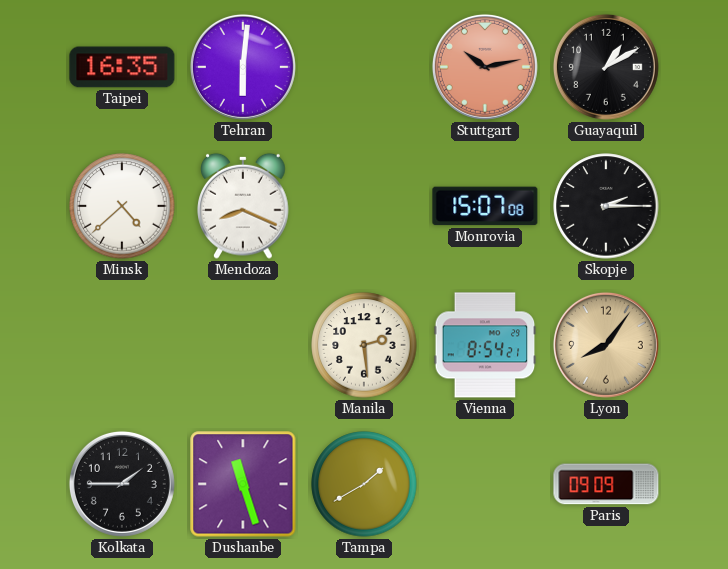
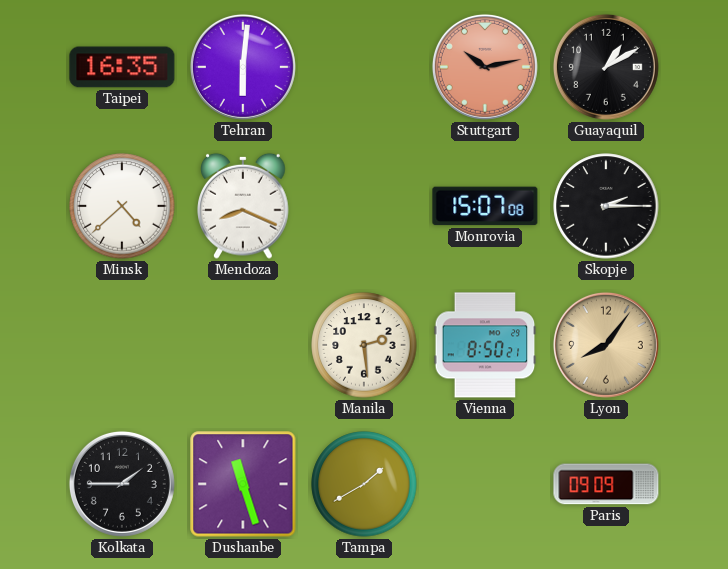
Vienna: 8:54 -> 8:50
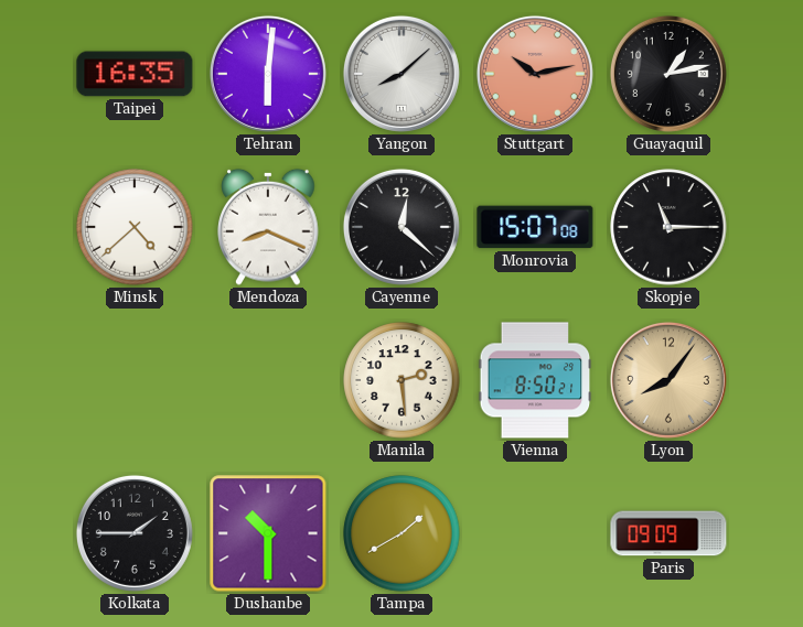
Yangon: none -> 8:08
Guayaquil: 1:10 -> 1:13
Cayenne: none -> 12:22
Skopje: 2:15 -> 11:15
Dushanbe: 11:27 -> 10:30
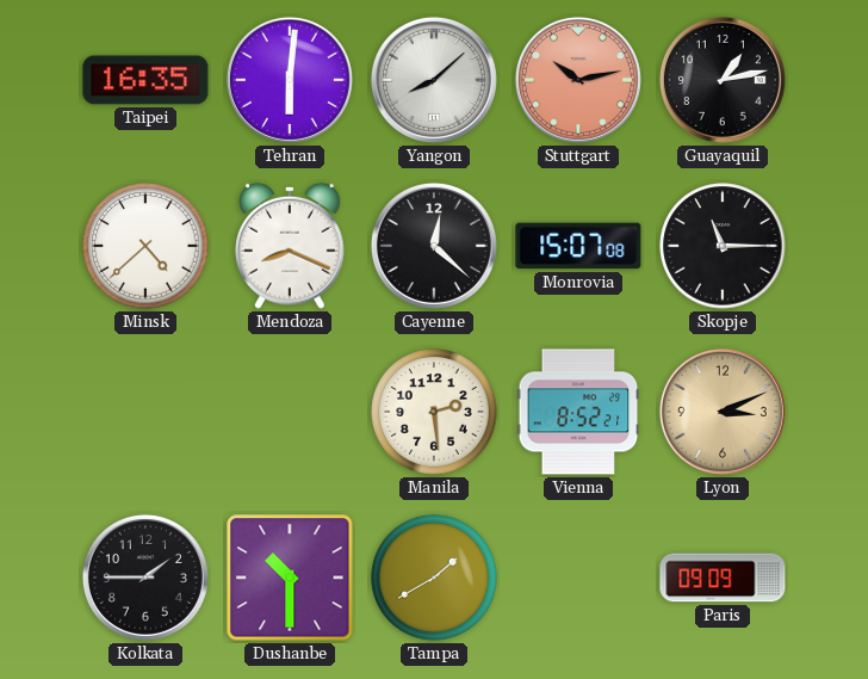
Vienna: 8:50 -> 8:52
Lyon: 8:06 -> 3:11
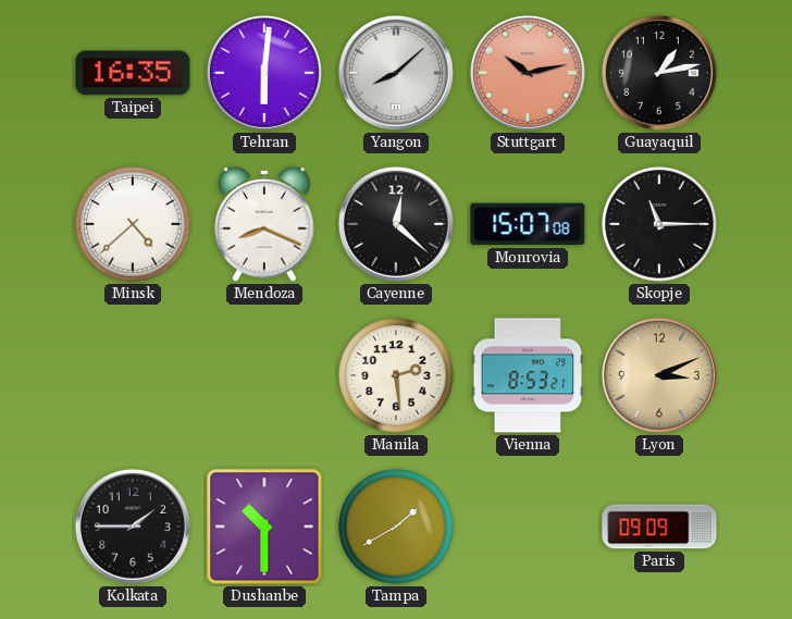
Vienna: 8:52 -> 8:53
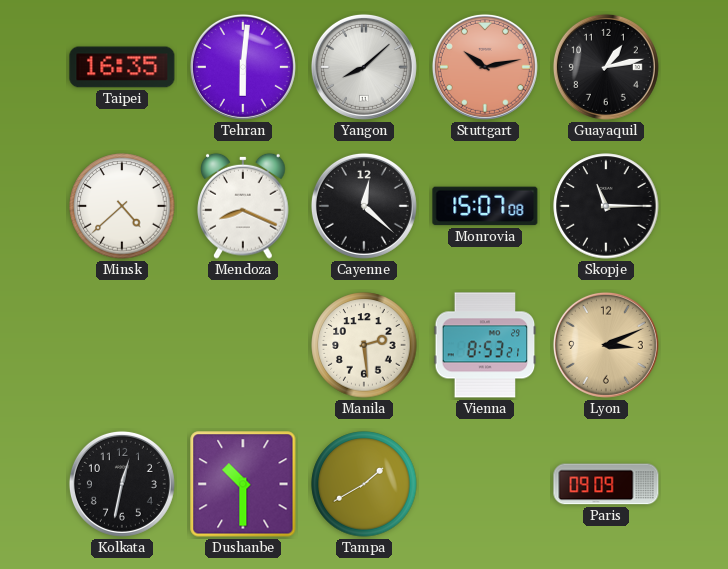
Kolkata: 1:45 -> 12:32
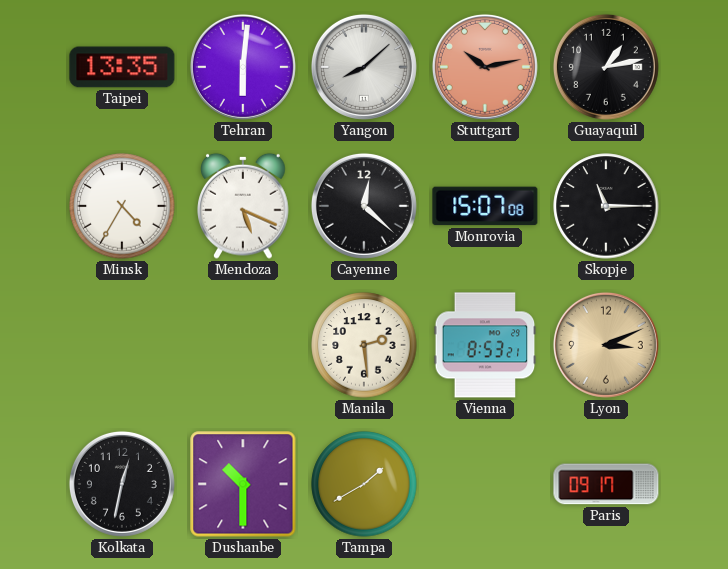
Taipei: 16:35 -> 13:35
Minsk: 4:38 -> 4:35
Mendoza: 8:19 -> 5:19
Paris: 09:09 -> 09:17
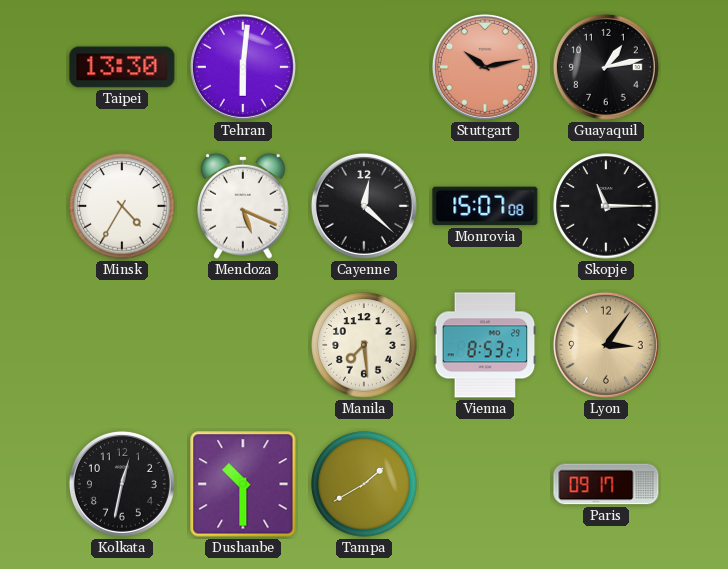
Taipei: 13:35 -> 13:30
Yangon: 8:08 -> none
Manila: 2:29 -> 7:29
Lyon: 3:11 -> 3:06
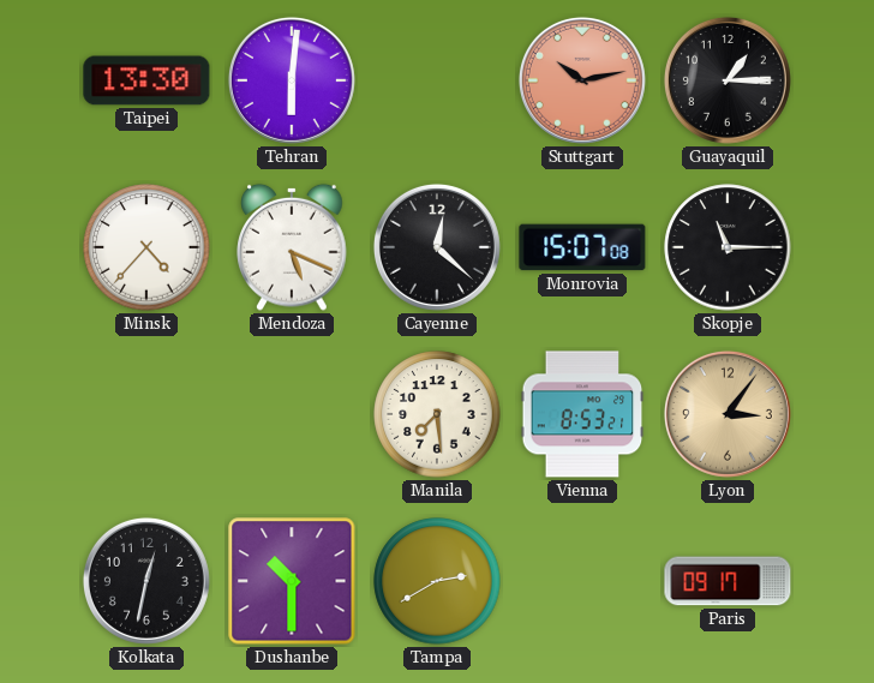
Guayaquil: 1:13 -> 1:15
Minsk: 4:35 -> 4:37
Tampa: 1:40 -> 2:40
